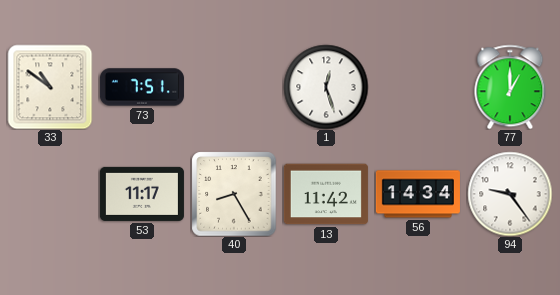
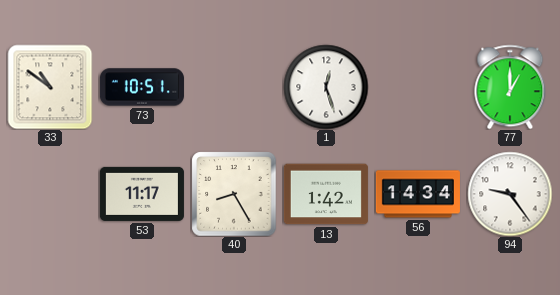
73: 7:51 -> 10:51
13: 11:42 -> 1:42
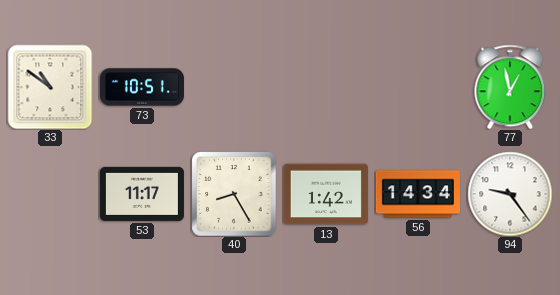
1: 12:27 -> none
77: 1:00 -> 12:58
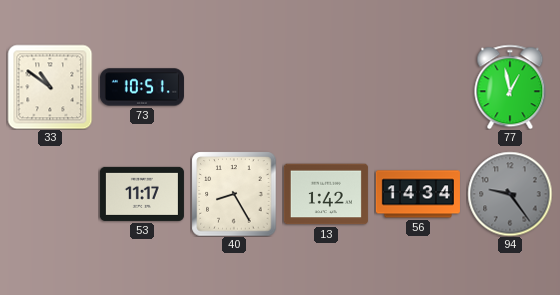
94 dial: white -> grey
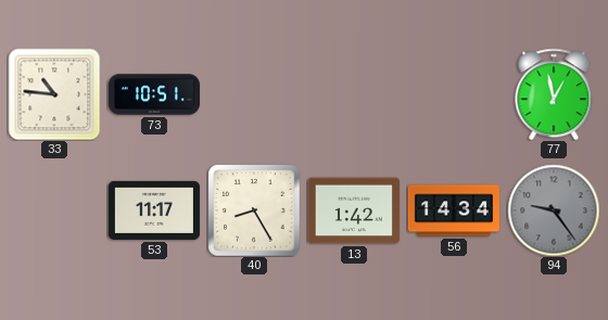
33: 10:51 -> 10:46
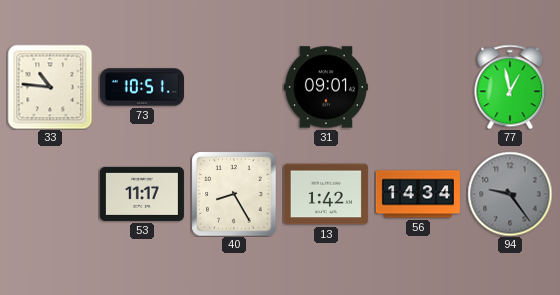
31: none -> 09:01
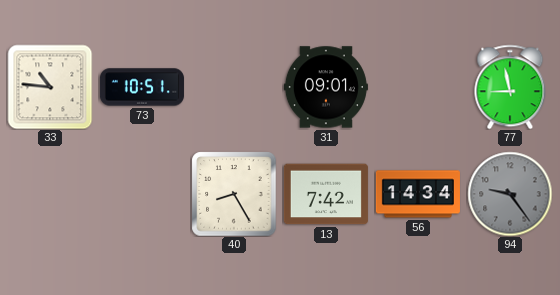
77: 12:58 -> 8:58
53: 11:17 -> none
13: 1:42 -> 7:42
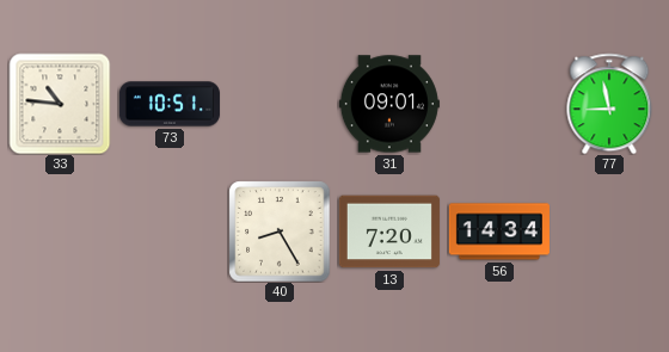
13: 7:42 -> 7:20
94: 9:24 -> none
